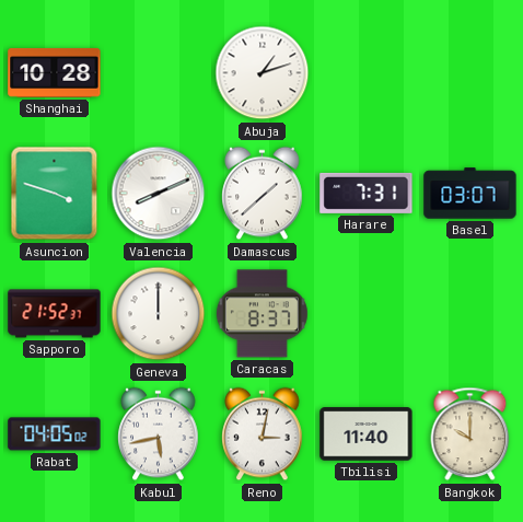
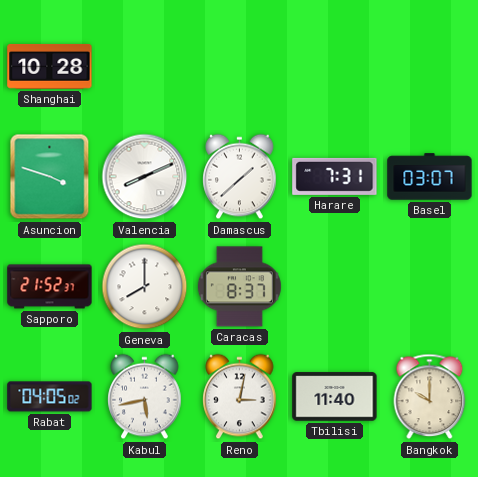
Abuja: 1:12 -> none
Geneva: 12:00 -> 8:00
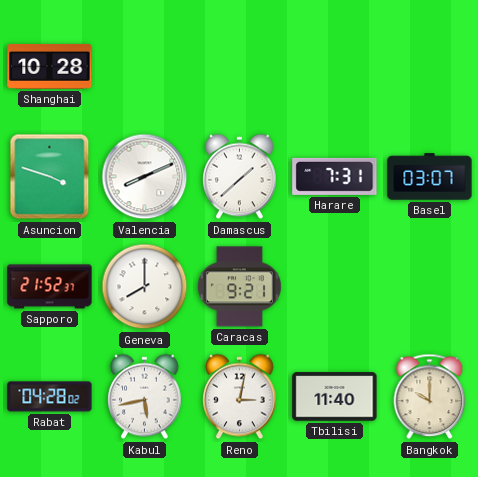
Caracas: 8:37 -> 9:21
Rabat: 04:05 -> 04:28
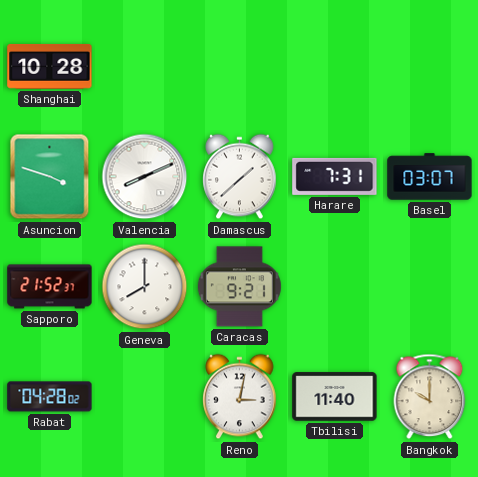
Kabul: 5:43 -> none
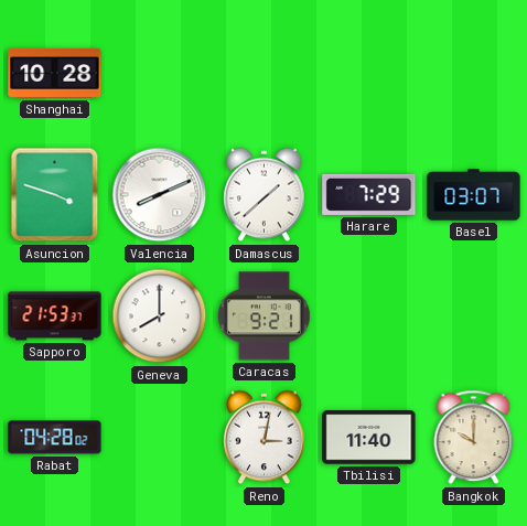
Harare: 7:31 -> 7:29
Sapporo: 21:52 -> 21:53
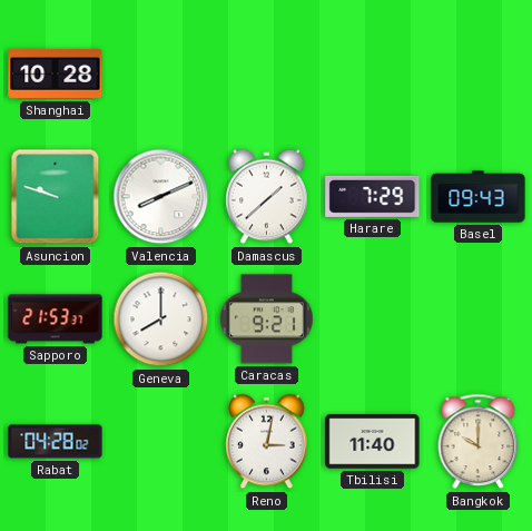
Asuncion: 3:48 -> 9:48
Basel: 03:07 -> 09:43
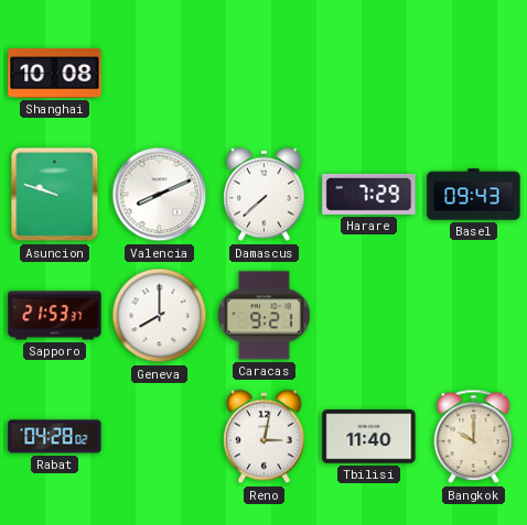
Shanghai: 10:28 -> 10:08
Damascus: 1:38 -> 7:38
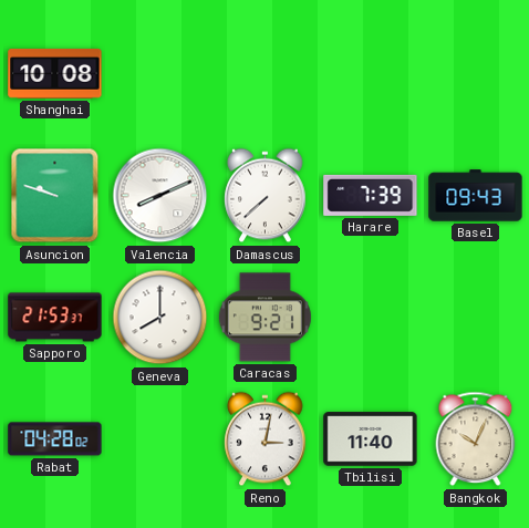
Harare: 7:29 -> 7:39
Bangkok: 10:00 -> 10:04
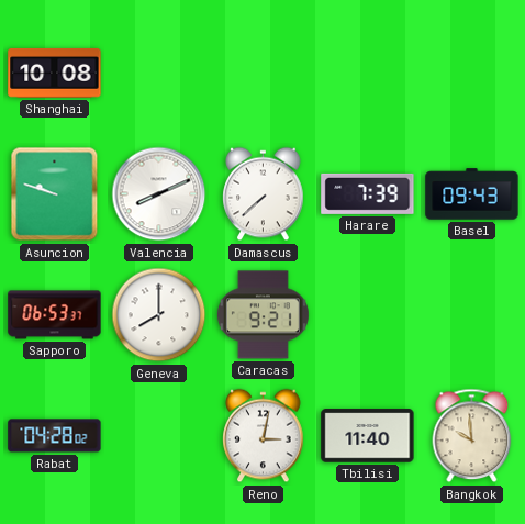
Sapporo: 21:53 -> 06:53
Bangkok: 10:04 -> 9:59
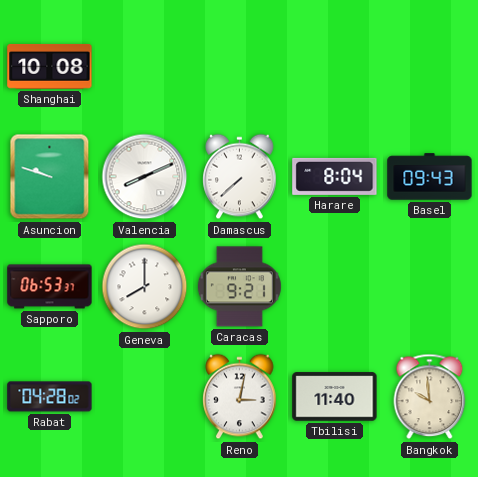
Harare: 7:39 -> 8:04
